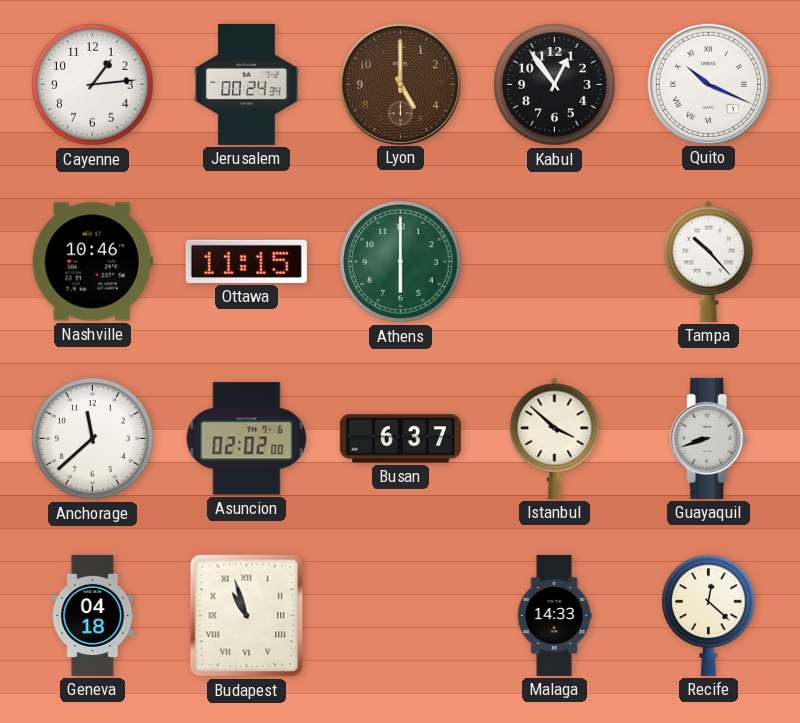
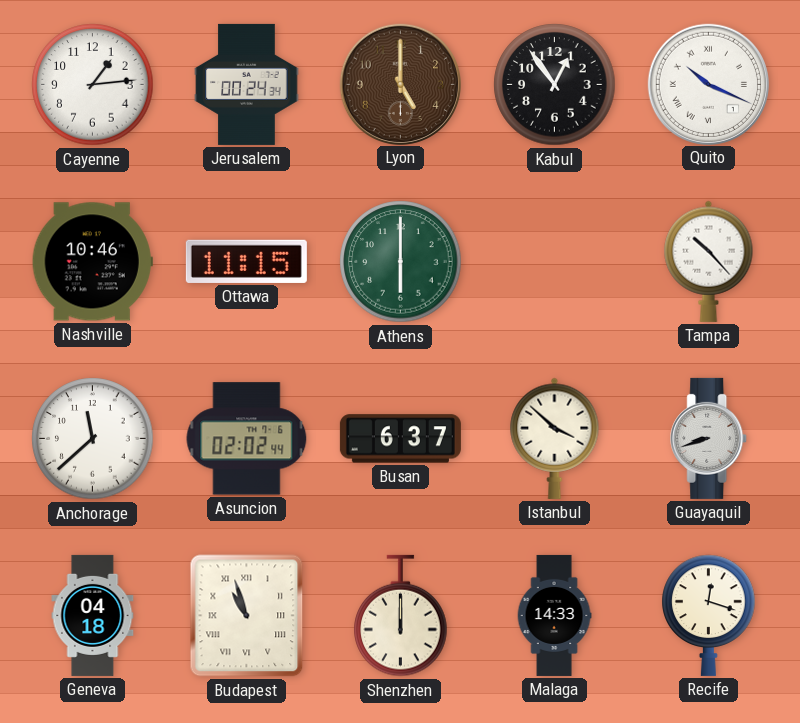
Asuncion: 02:02:00 -> 02:02:44
Shenzhen: none -> 12:00
Recife: 12:22 -> 12:18
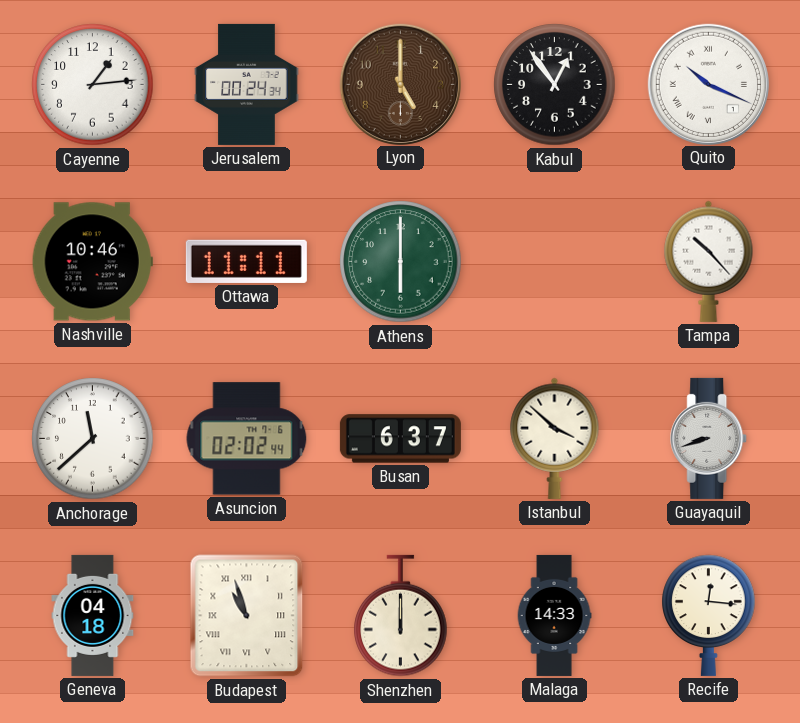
Ottawa: 11:15 -> 11:11
Recife: 12:18 -> 12:16
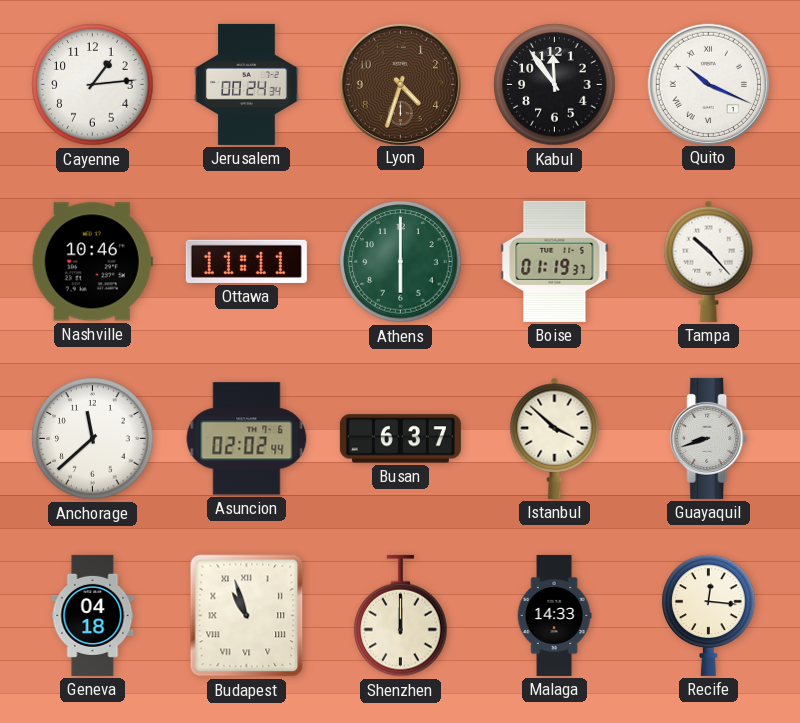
Lyon: 5:00 -> 4:33
Kabul: 12:54 -> 11:54
Boise: none -> 01:19
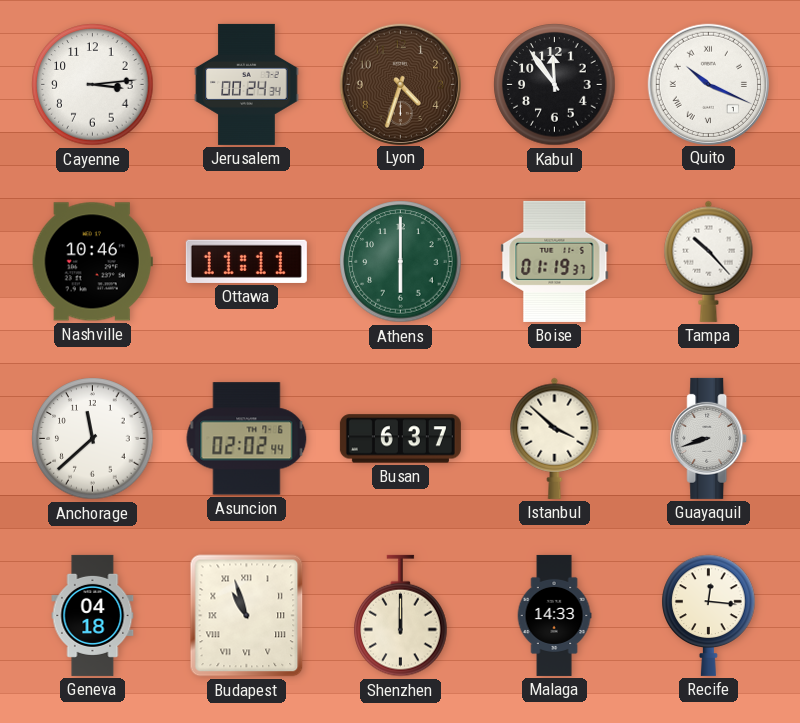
Cayenne: 1:14 -> 3:14
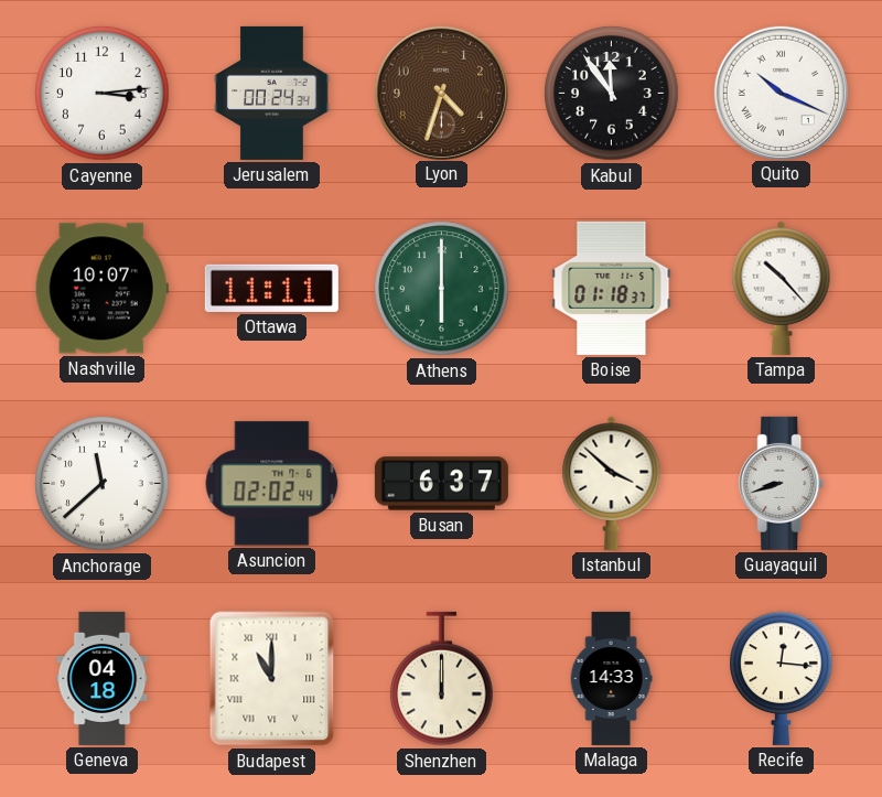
Nashville: 10:46 -> 10:07
Boise: 01:19 -> 01:18
Budapest: 10:57 -> 11:00
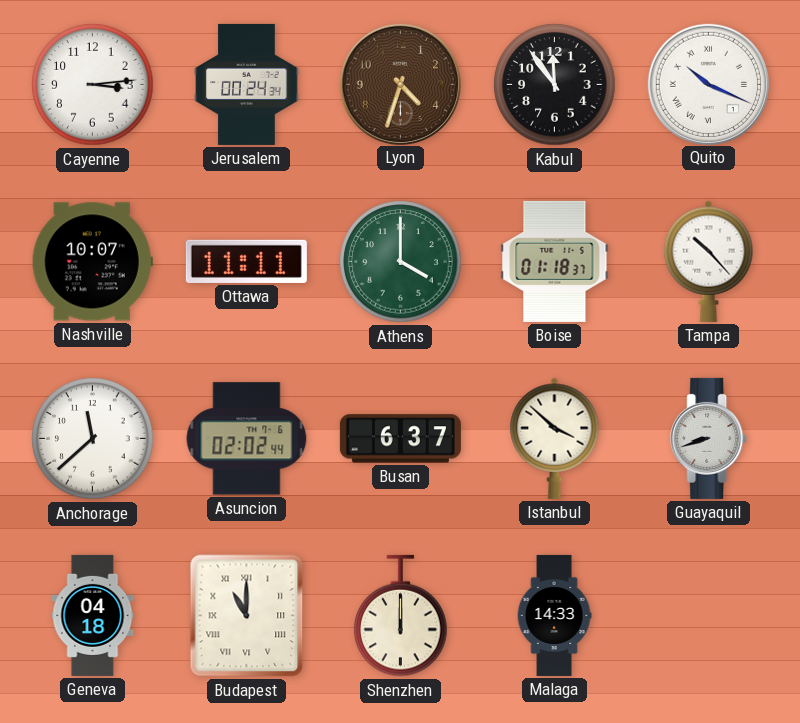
Athens: 6:00 -> 4:00
Recife: 12:16 -> none
